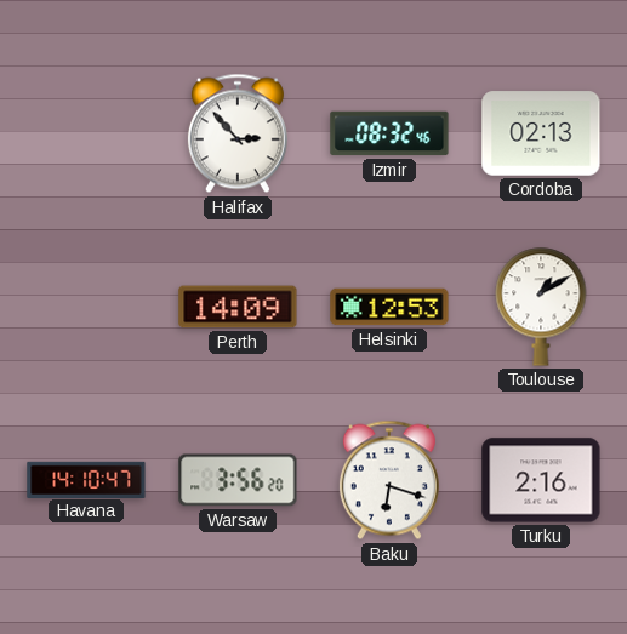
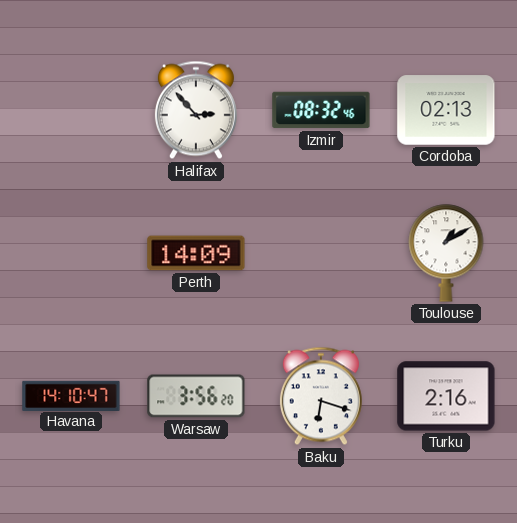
Helsinki: 12:53 -> none
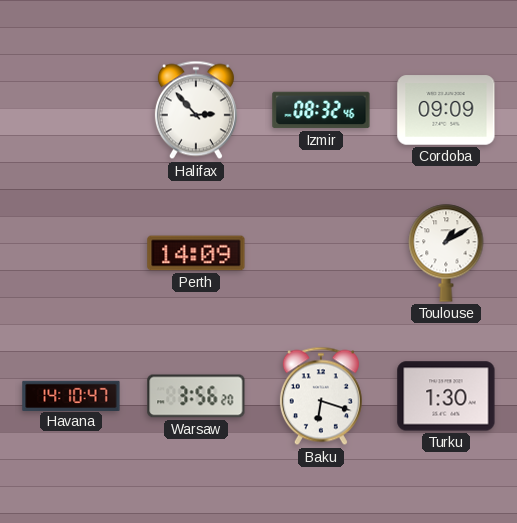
Cordoba: 02:13 -> 09:09
Turku: 2:16 -> 1:30
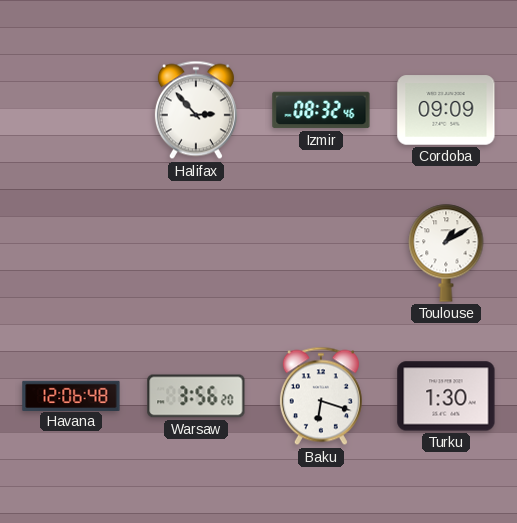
Perth: 14:09 -> none
Havana: 14:10 -> 12:06
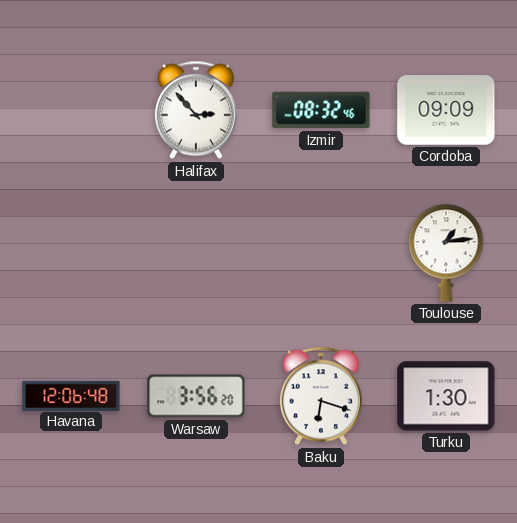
Toulouse: 1:10 -> 1:14
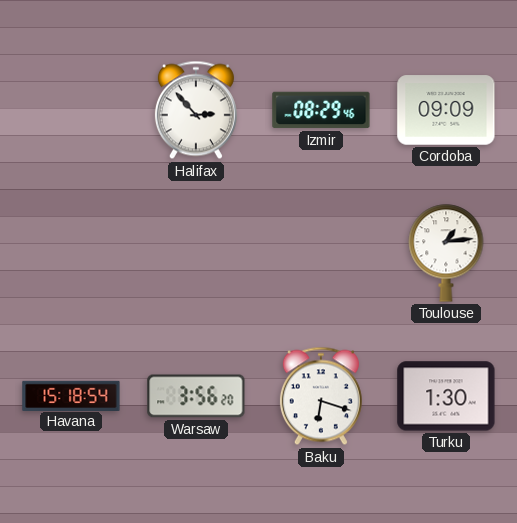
Izmir: 08:32 -> 08:29
Havana: 12:06 -> 15:18
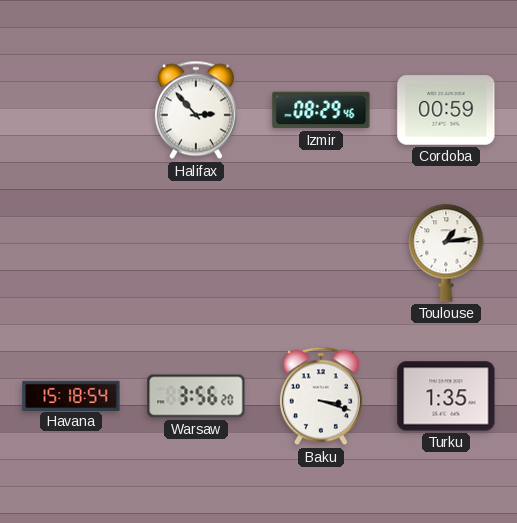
Cordoba: 09:09 -> 00:59
Baku: 6:18 -> 3:18
Turku: 1:30 -> 1:35
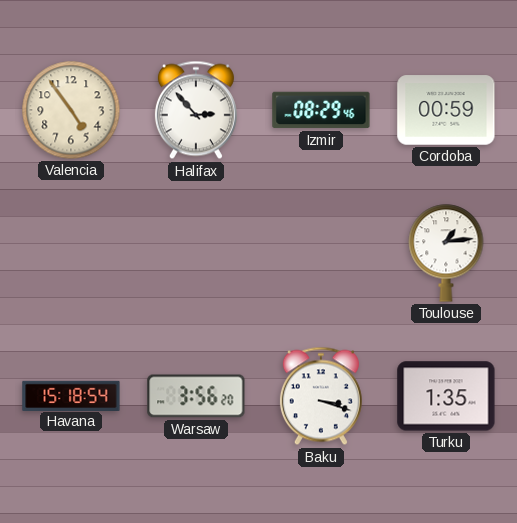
Valencia: none -> 4:54
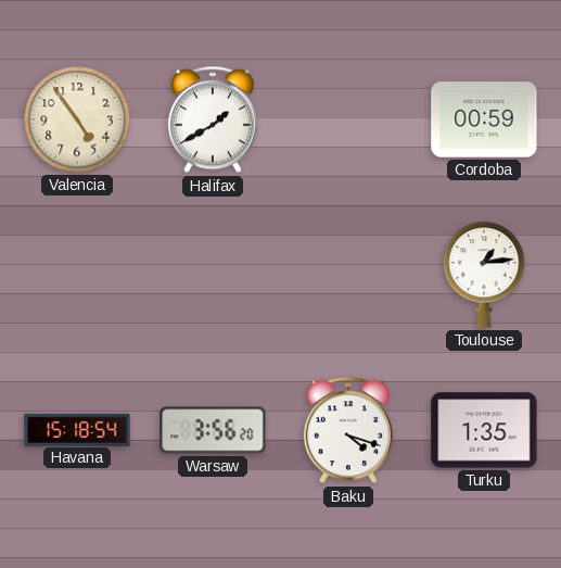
Halifax: 2:53 -> 1:40
Izmir: 08:29 -> none
Baku: 3:18 -> 4:18
